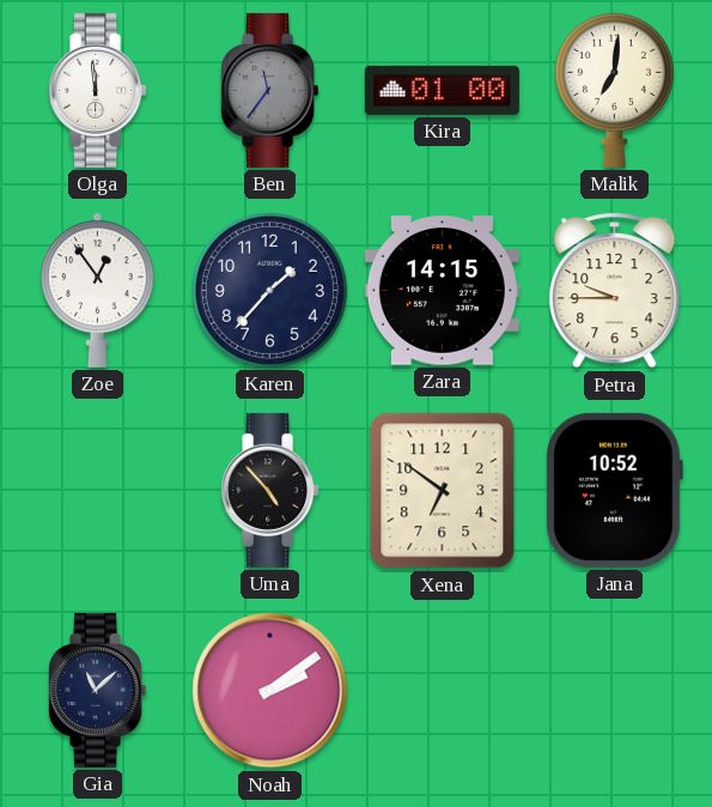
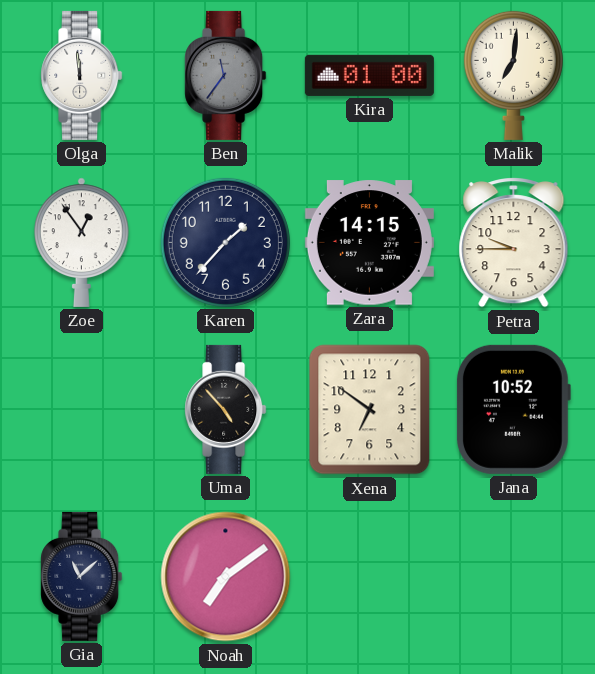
Noah: 2:09 -> 7:09
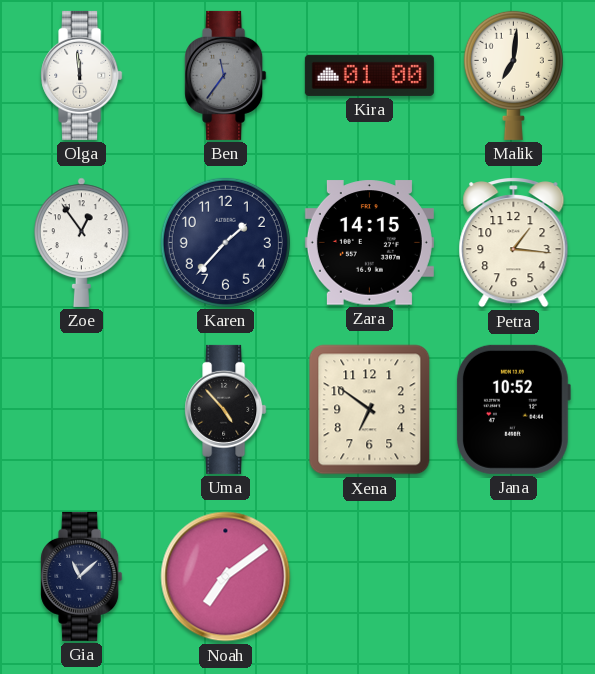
Petra: 9:45 -> 1:16
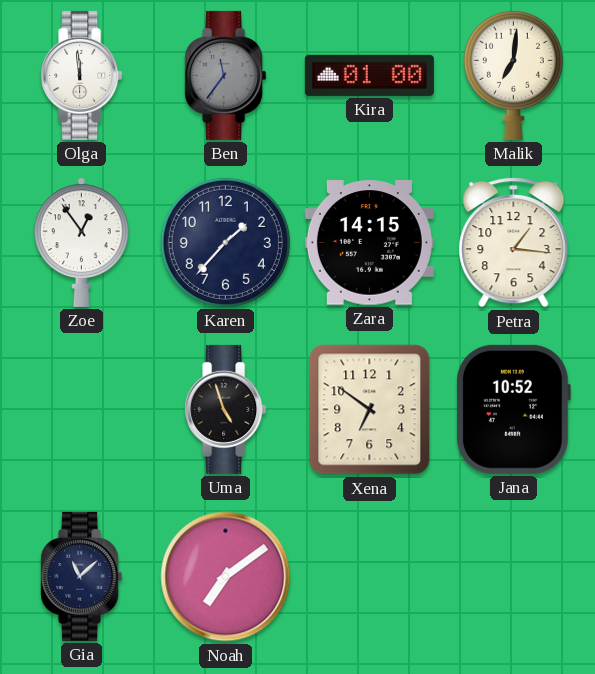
Uma: 4:53 -> 4:57
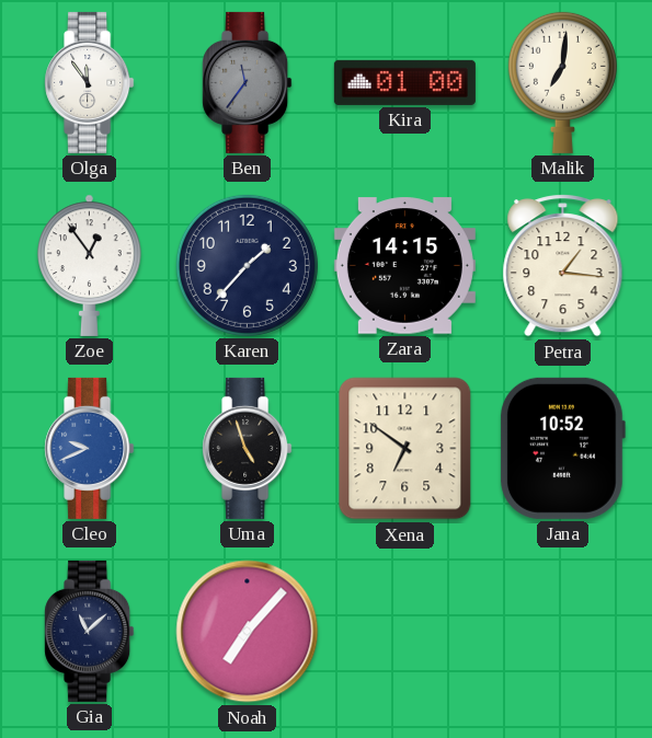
Olga: 11:59 -> 11:54
Cleo: none -> 9:41
Noah: 7:09 -> 7:07
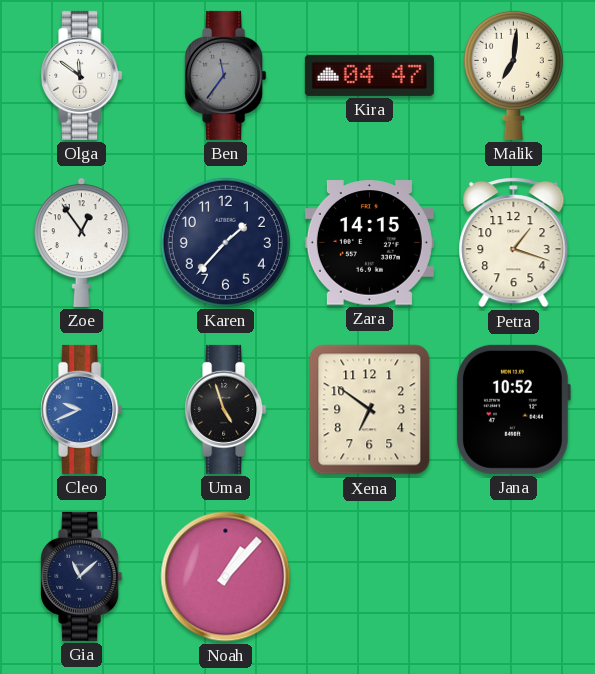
Olga: 11:54 -> 11:51
Kira: 01:00 -> 04:47
Petra: 1:16 -> 1:18
Noah: 7:07 -> 1:07
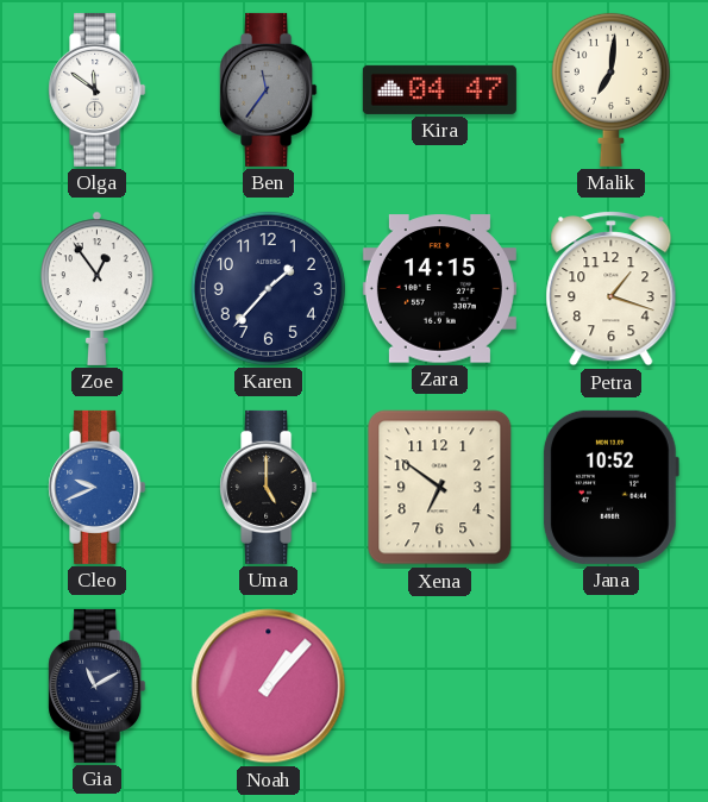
Uma: 4:57 -> 5:00
Gia: 11:08 -> 11:10
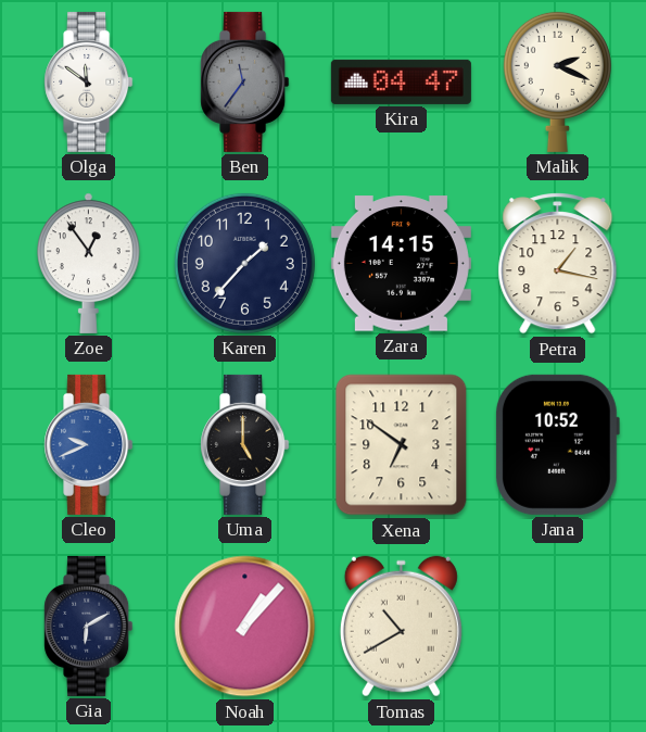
Malik: 7:01 -> 2:19
Petra: 1:18 -> 1:17
Gia: 11:10 -> 6:10
Tomas: none -> 10:40
